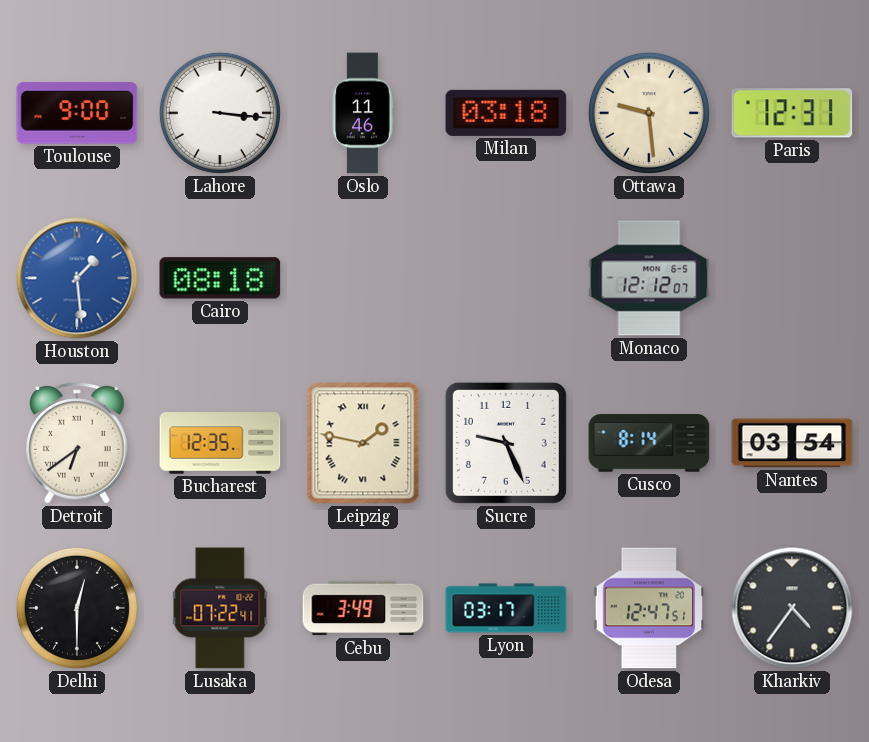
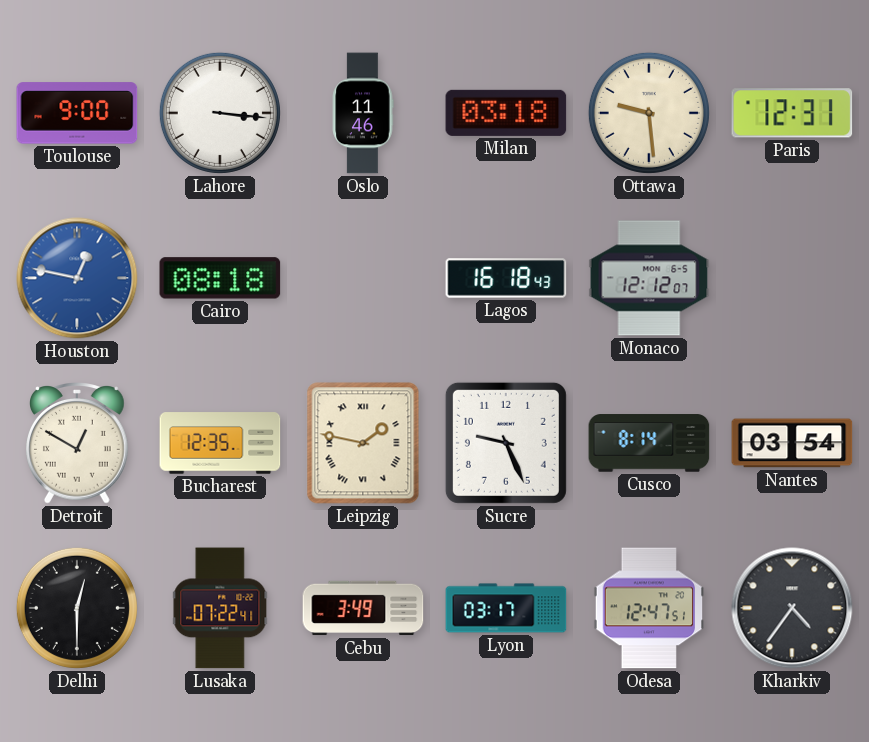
Houston: 1:29 -> 12:47
Lagos: none -> 16:18
Detroit: 6:39 -> 12:50
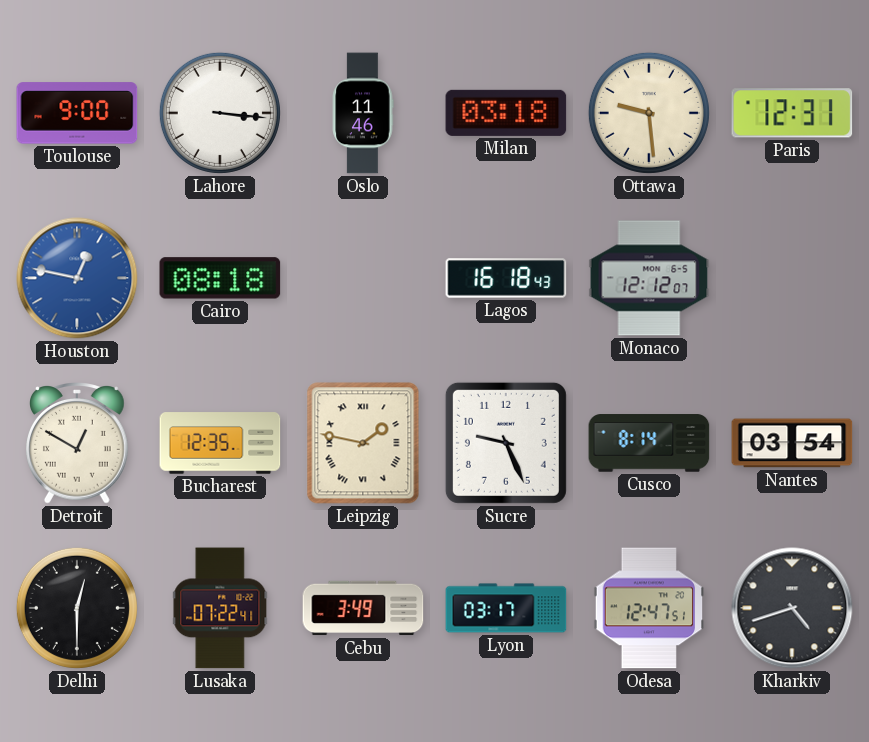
Kharkiv: 4:36 -> 4:42
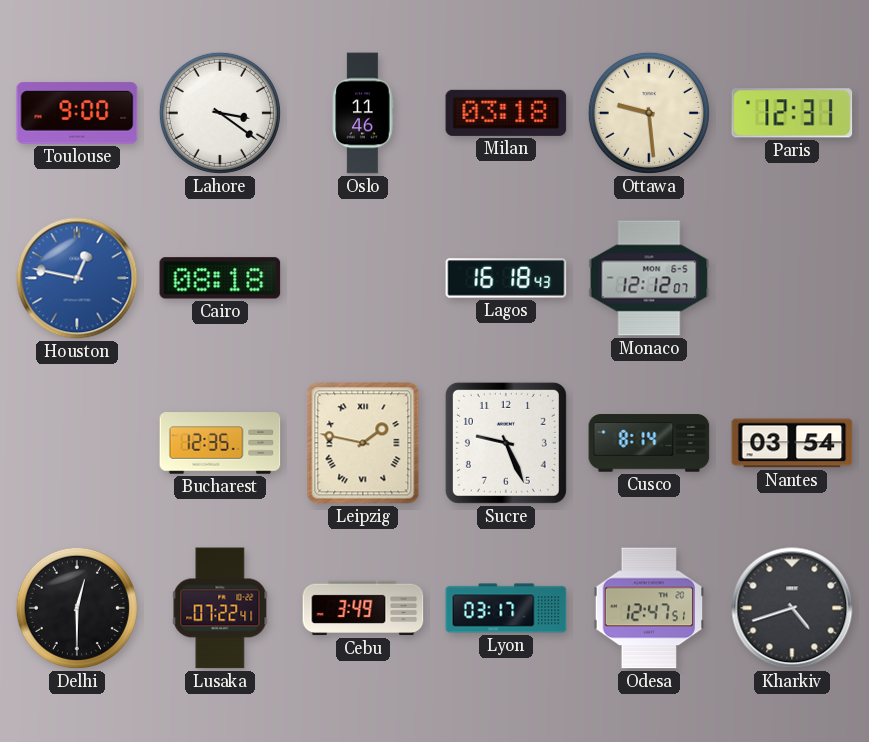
Lahore: 3:16 -> 3:21
Detroit: 12:50 -> none
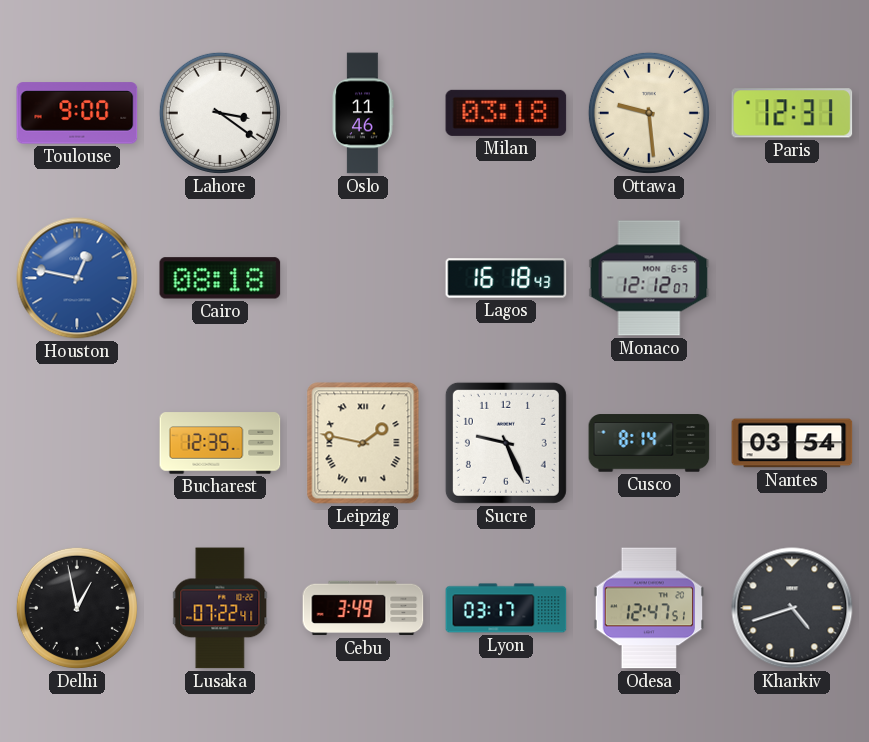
Delhi: 12:30 -> 12:58
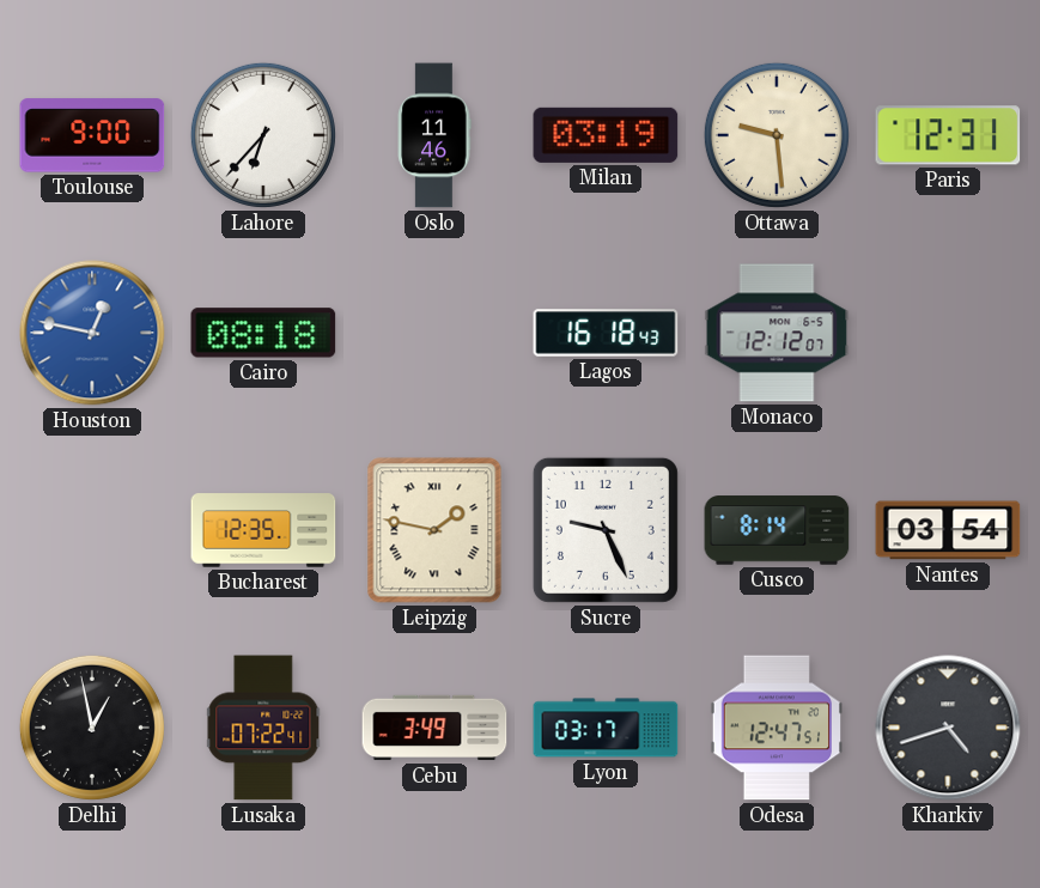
Lahore: 3:21 -> 6:37
Milan: 03:18 -> 03:19
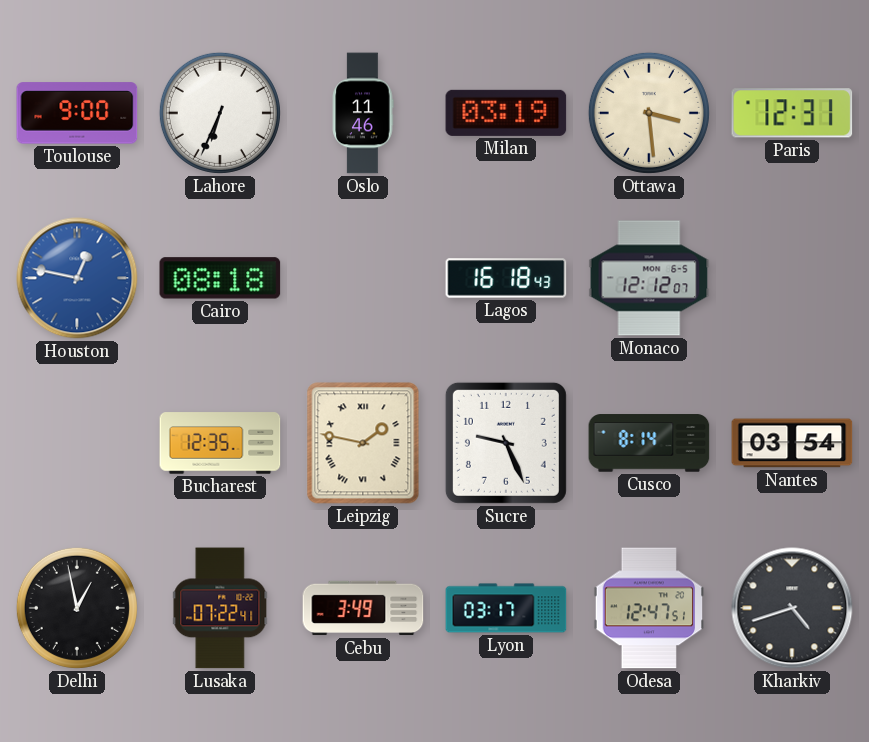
Lahore: 6:37 -> 6:34
Ottawa: 9:29 -> 3:29
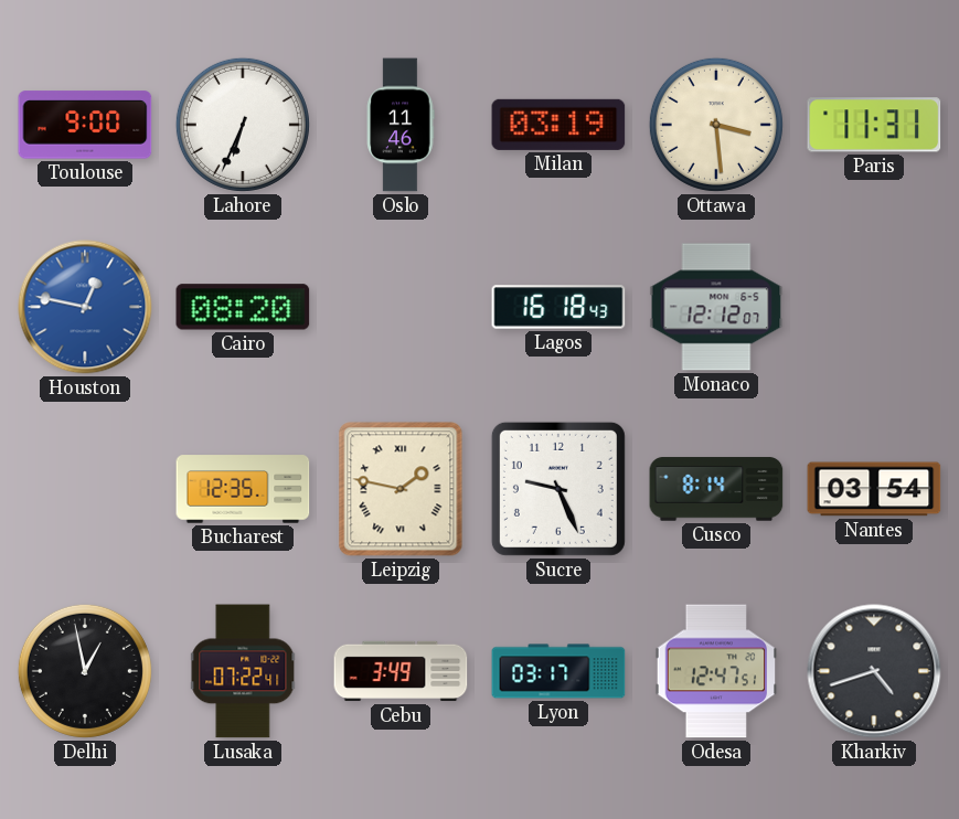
Paris: 12:31 -> 11:31
Cairo: 08:18 -> 08:20
